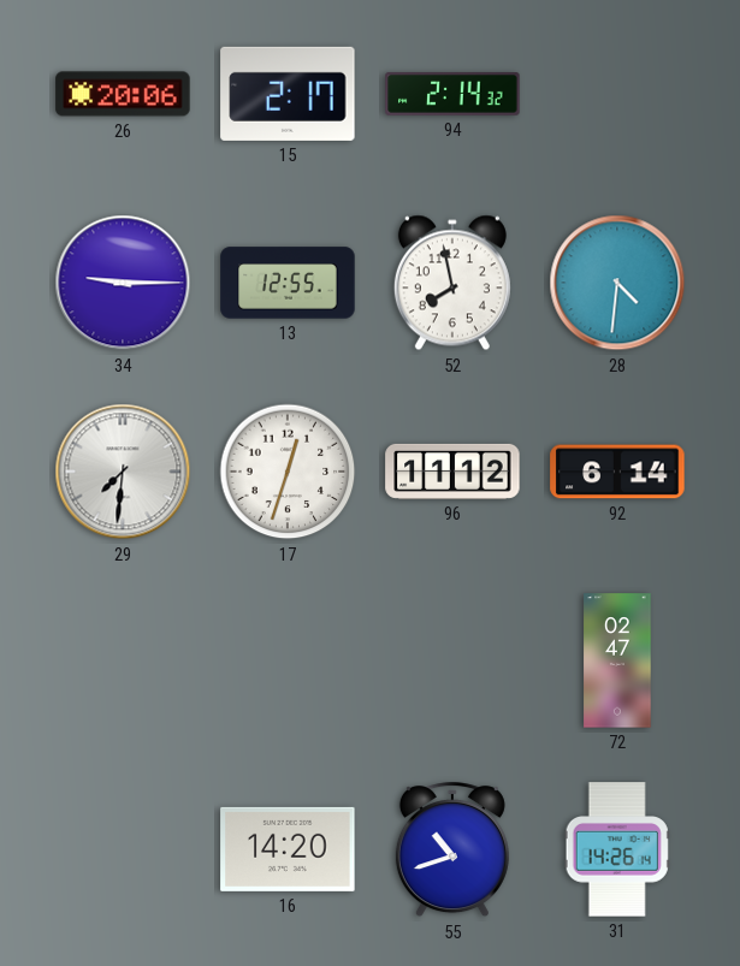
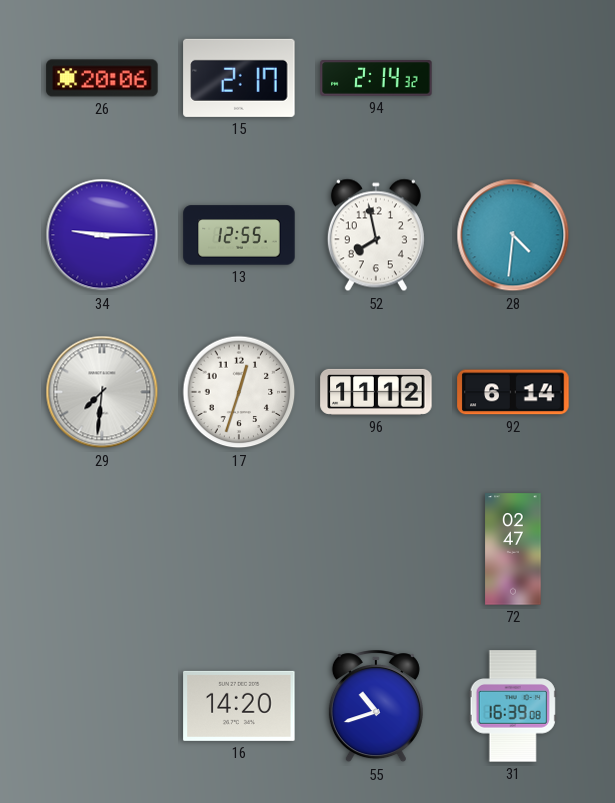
31: 14:26 -> 16:39
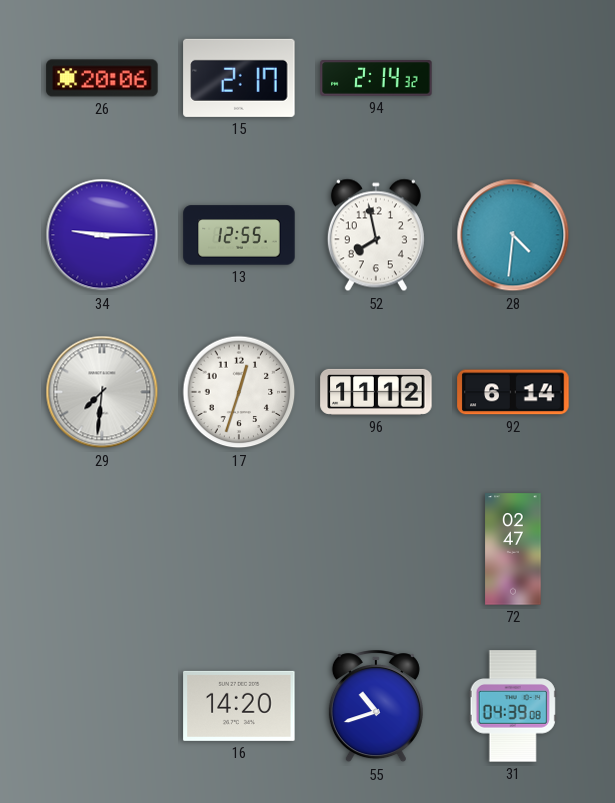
31: 16:39 -> 04:39
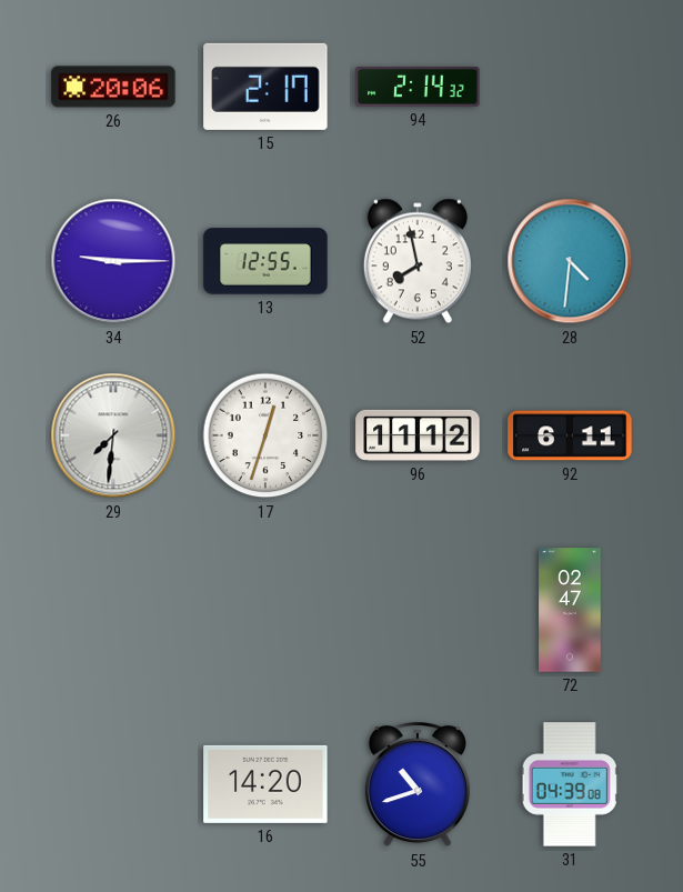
92: 6:14 -> 6:11
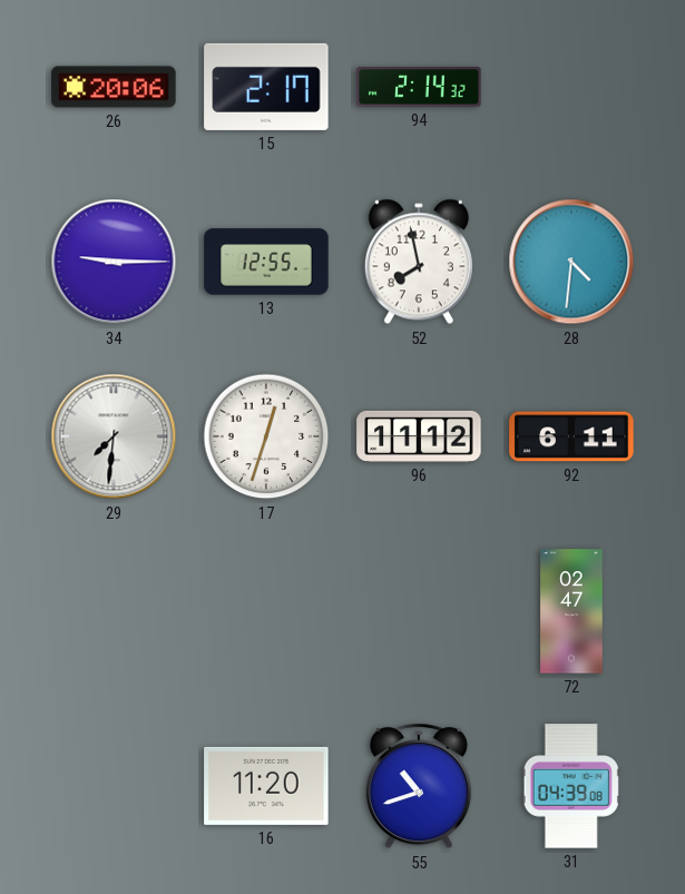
16: 14:20 -> 11:20
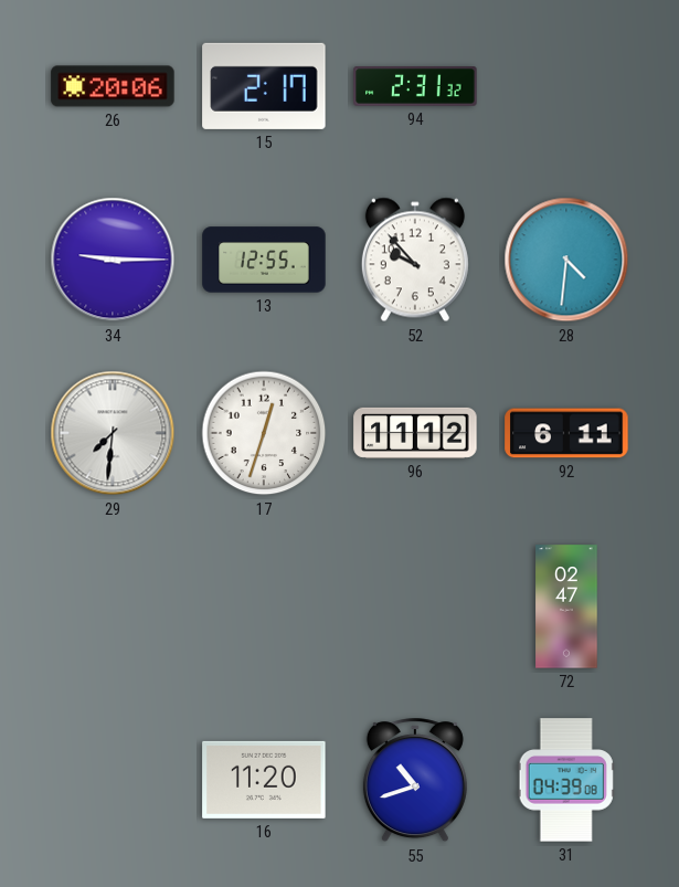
94: 2:14 -> 2:31
52: 7:58 -> 9:53
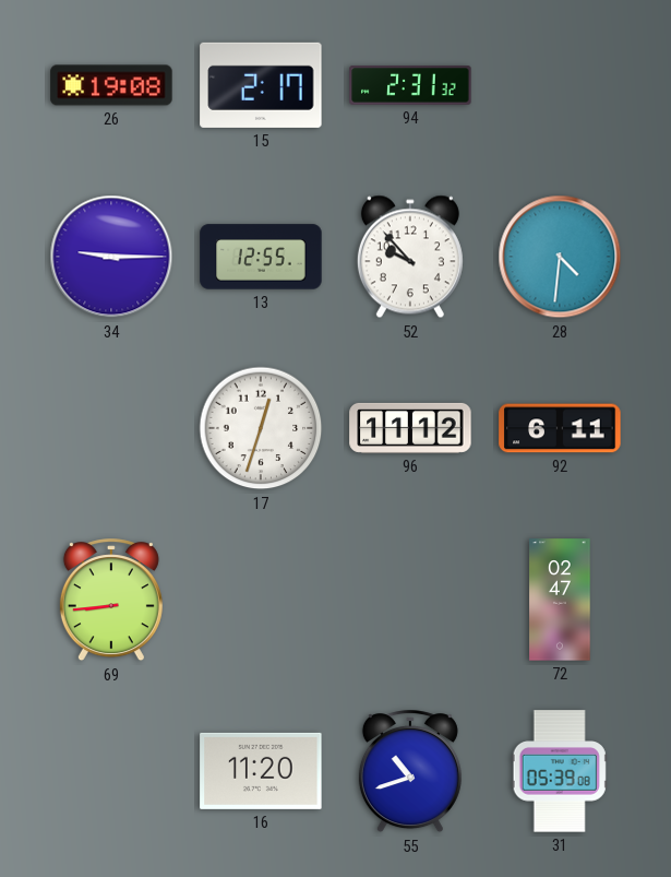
26: 20:06 -> 19:08
29: 7:31 -> none
69: none -> 8:44
31: 04:39 -> 05:39
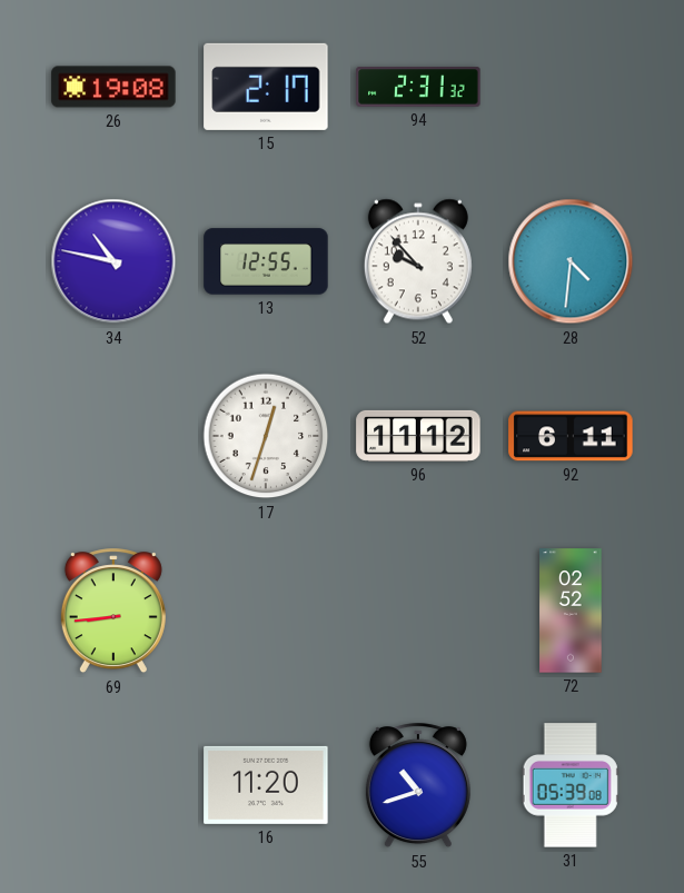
34: 9:15 -> 10:47
72: 02:47 -> 02:52
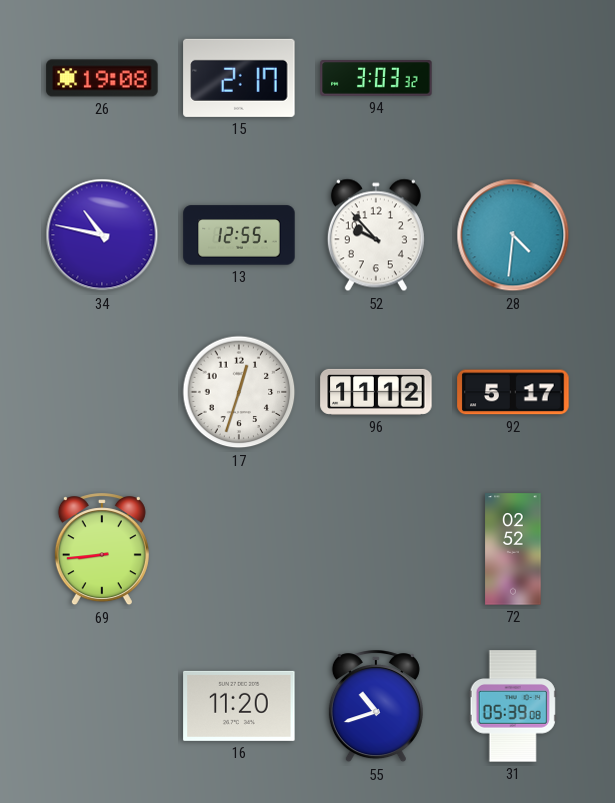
94: 2:31 -> 3:03
92: 6:11 -> 5:17
